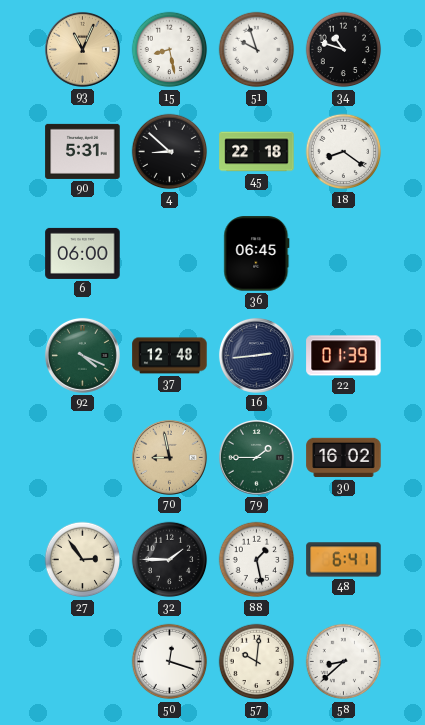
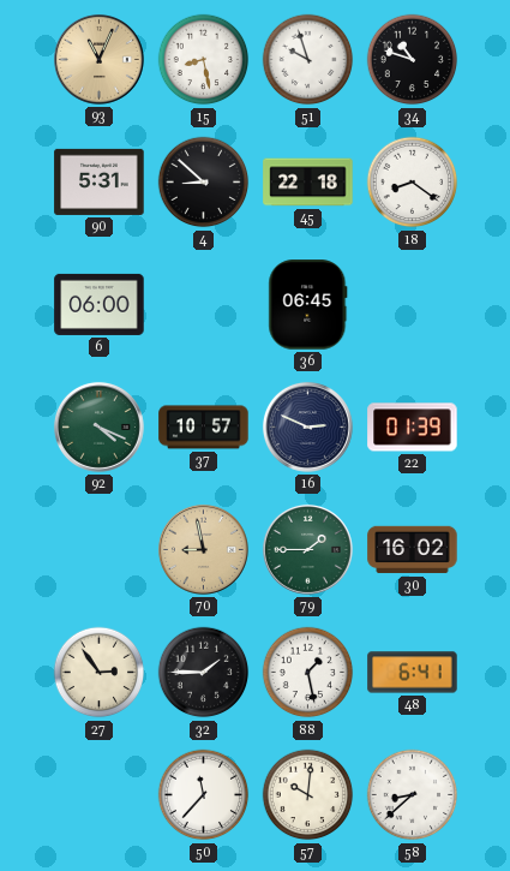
37: 12:48 -> 10:57
16: 2:44 -> 2:49
50: 12:18 -> 11:37
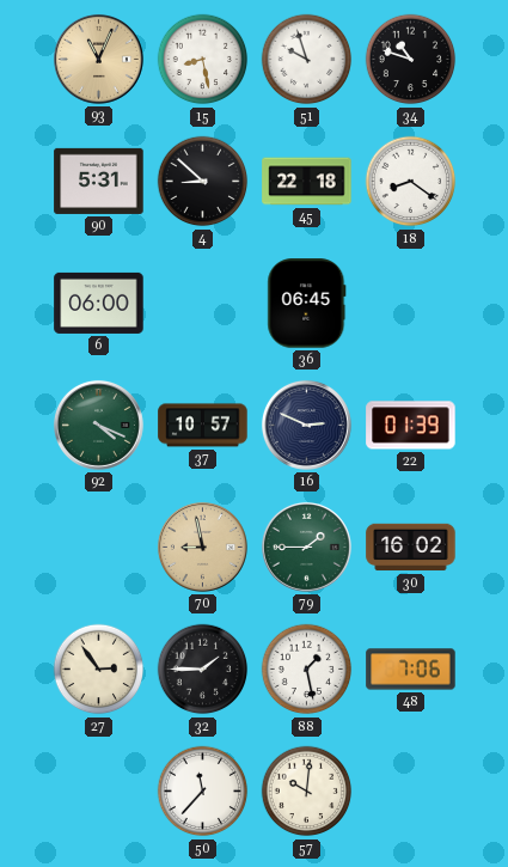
48: 6:41 -> 7:06
58: 8:38 -> none
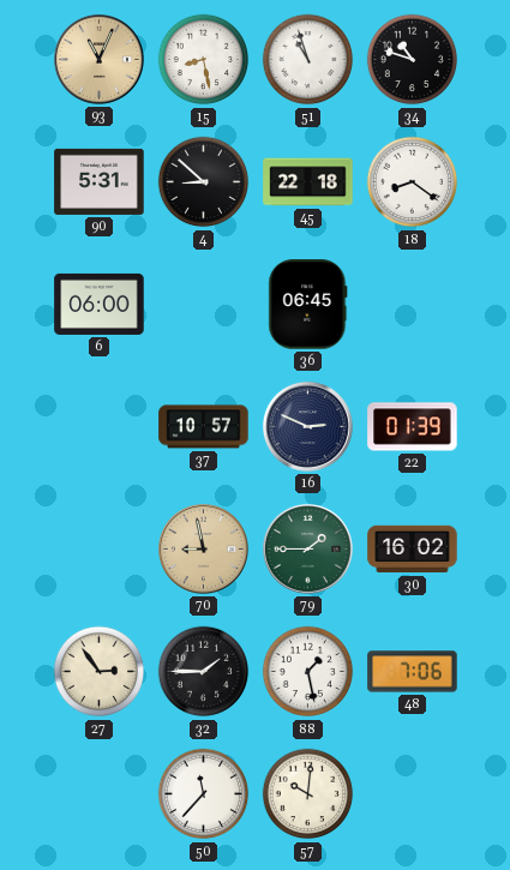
51: 9:57 -> 10:57
92: 4:19 -> none
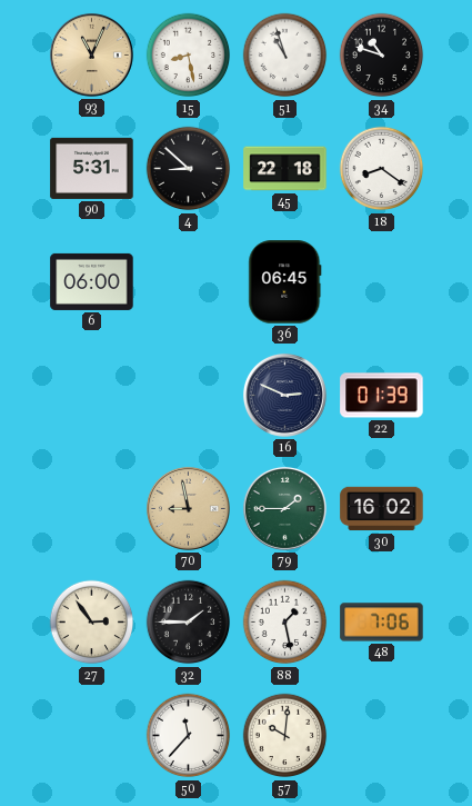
37: 10:57 -> none
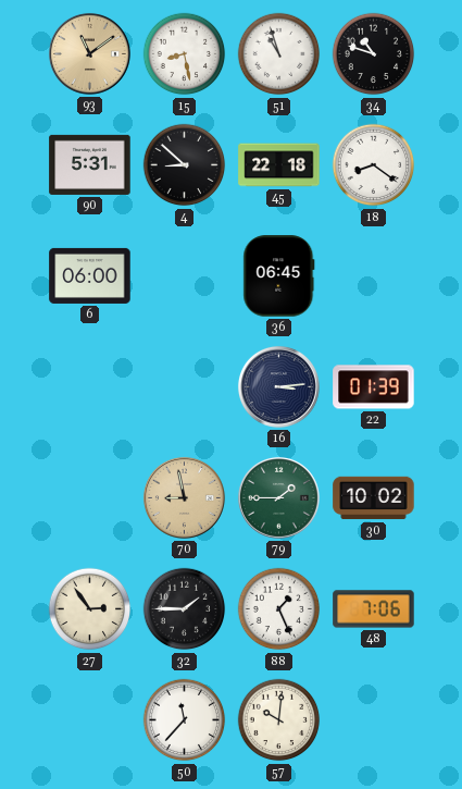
93: 11:04 -> 11:09
16: 2:49 -> 3:14
30: 16:02 -> 10:02
88: 1:28 -> 1:26
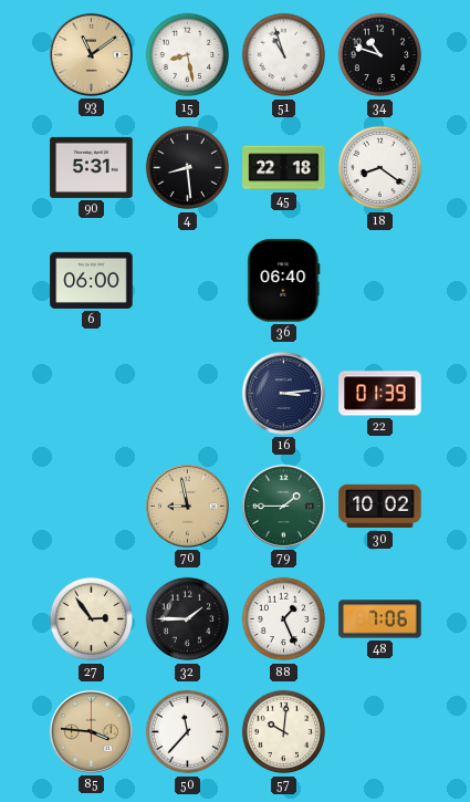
4: 8:52 -> 8:29
36: 06:45 -> 06:40
85: none -> 3:46
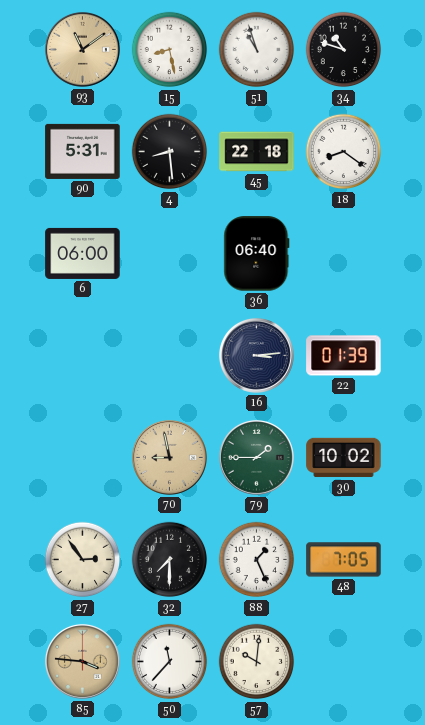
32: 1:45 -> 7:30
48: 7:06 -> 7:05
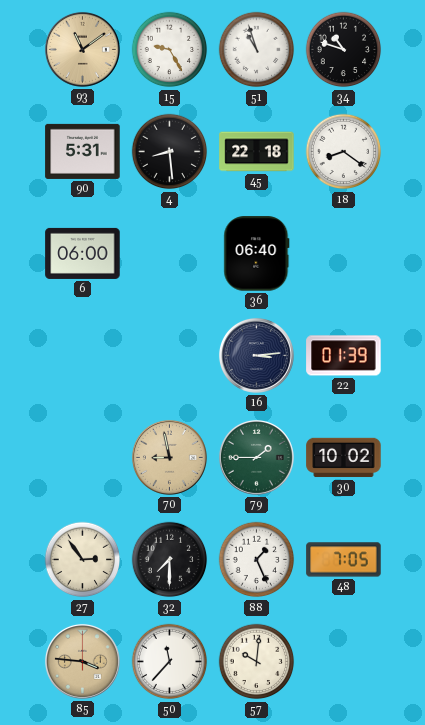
15: 8:28 -> 9:25
